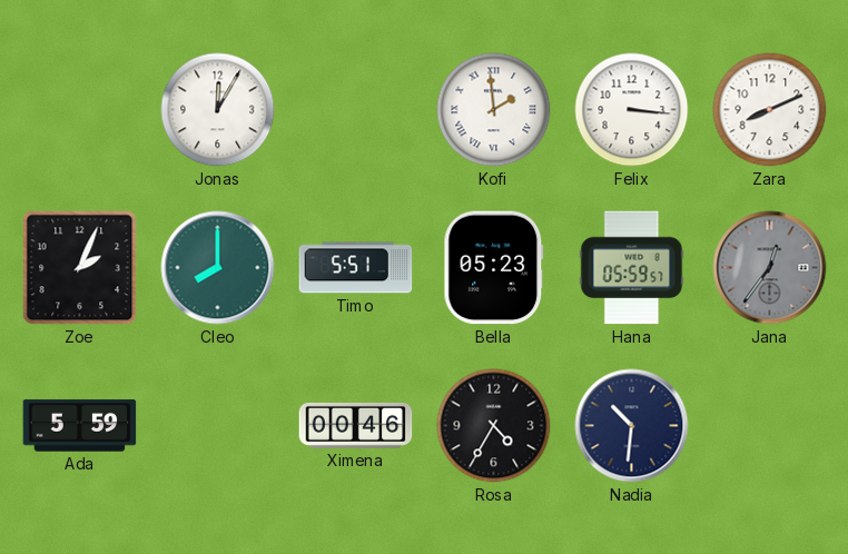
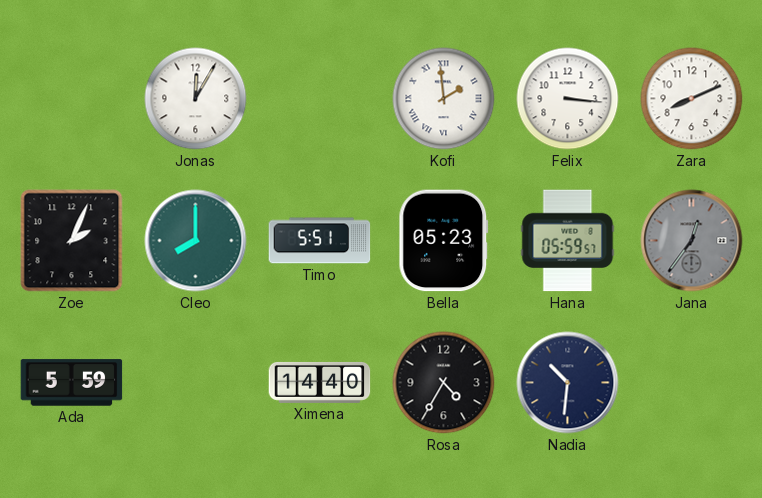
Ximena: 00:46 -> 14:40
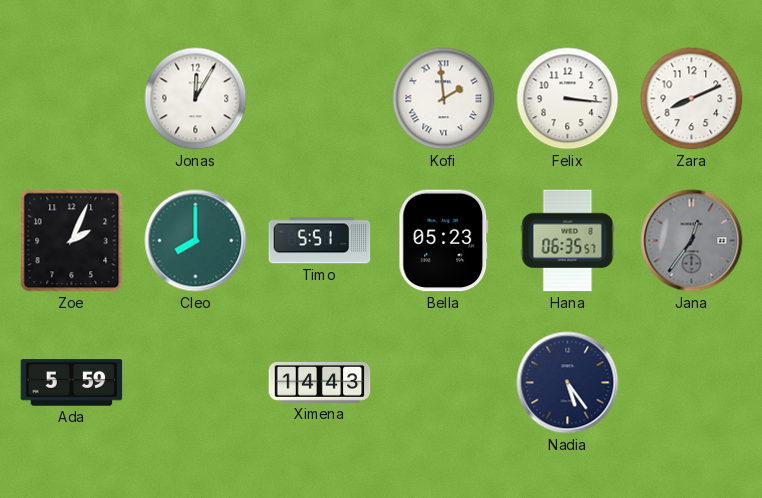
Hana: 05:59 -> 06:35
Ximena: 14:40 -> 14:43
Rosa: 4:35 -> none
Nadia: 10:31 -> 5:24
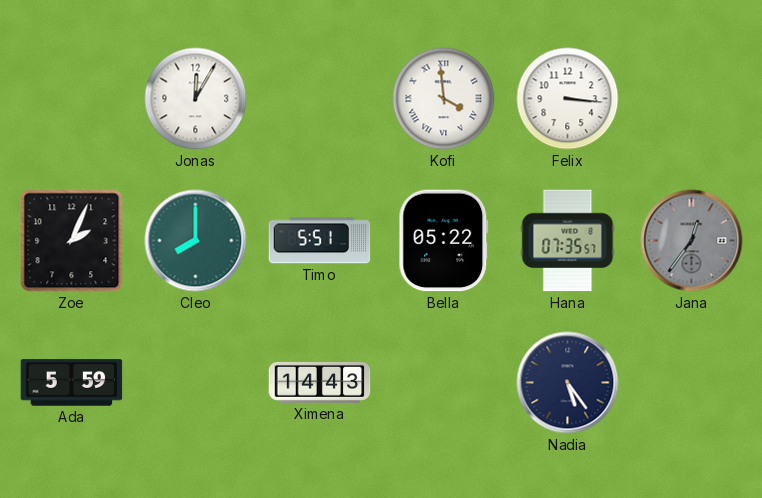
Kofi: 1:59 -> 3:59
Zara: 8:11 -> none
Bella: 05:23 -> 05:22
Hana: 06:35 -> 07:35
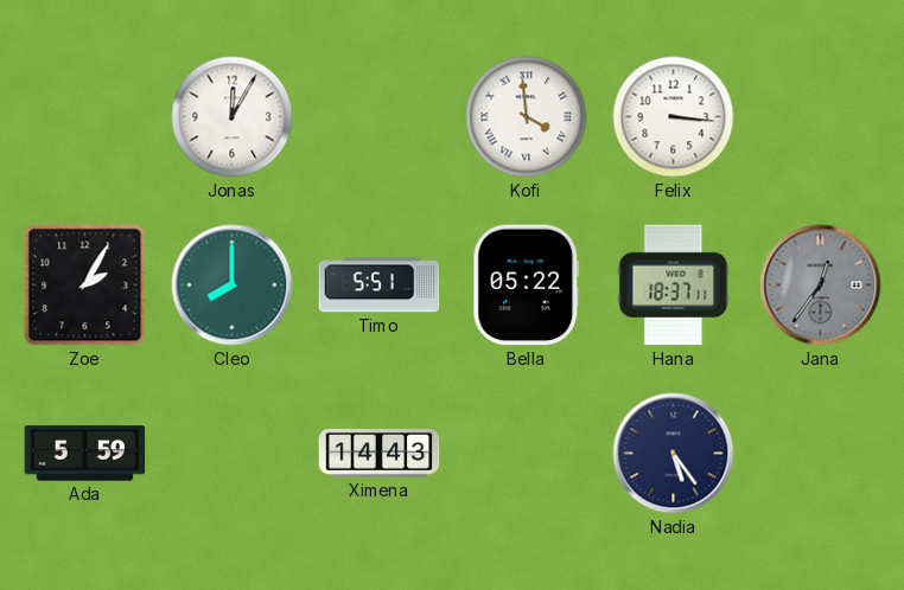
Zoe: 2:04 -> 2:05
Hana: 07:35 -> 18:37
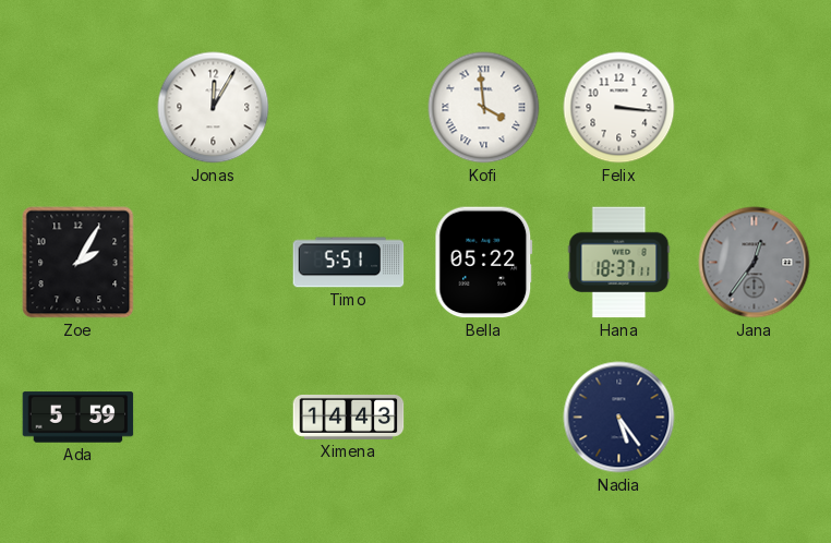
Cleo: 8:00 -> none
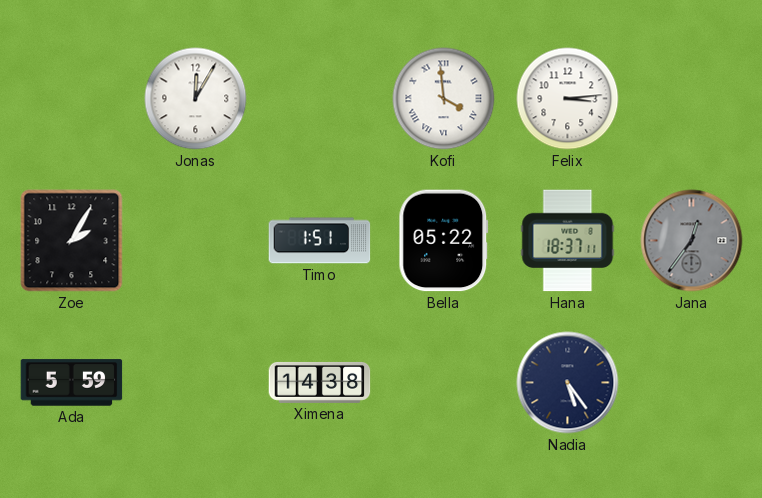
Felix: 3:16 -> 3:14
Timo: 5:51 -> 1:51
Ximena: 14:43 -> 14:38
